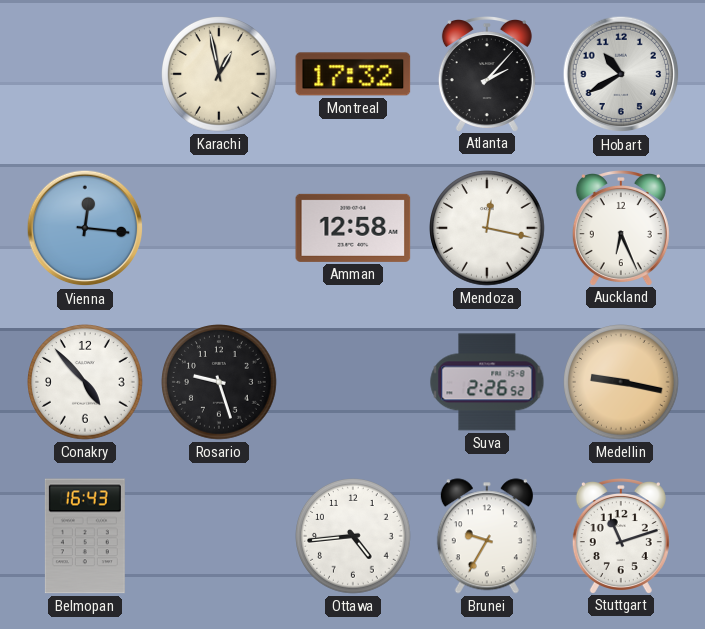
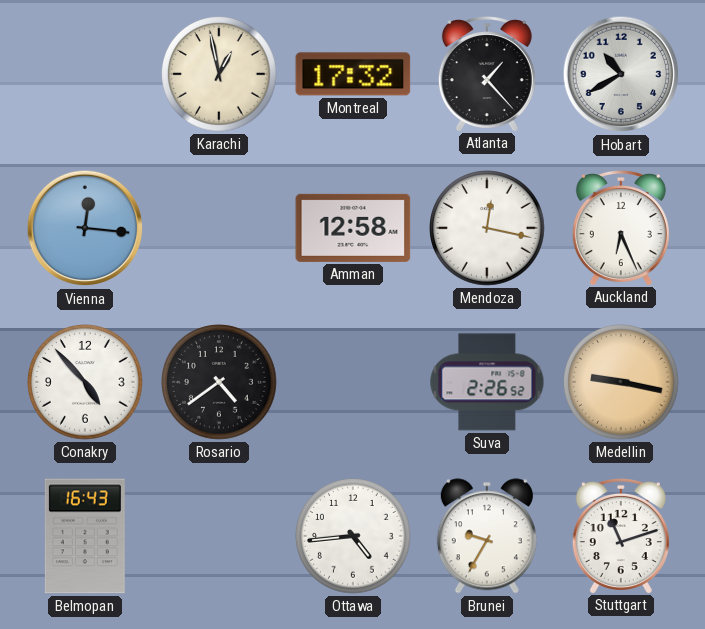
Atlanta: 2:07 -> 1:23
Rosario: 9:27 -> 4:39
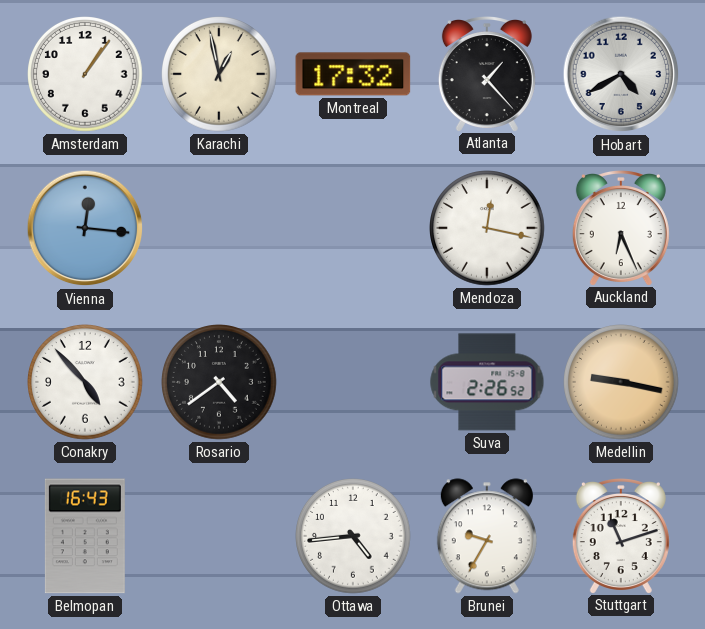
Amsterdam: none -> 1:06
Hobart: 10:40 -> 4:40
Amman: 12:58 -> none
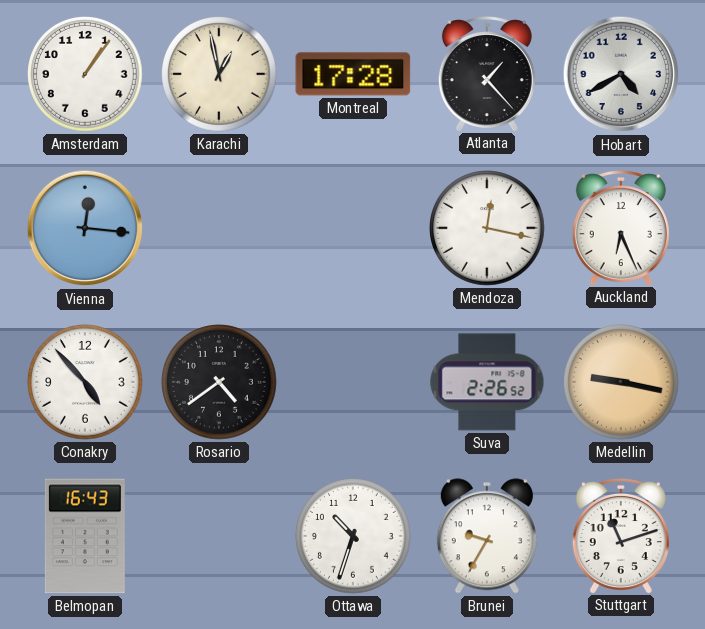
Montreal: 17:32 -> 17:28
Ottawa: 4:44 -> 10:33
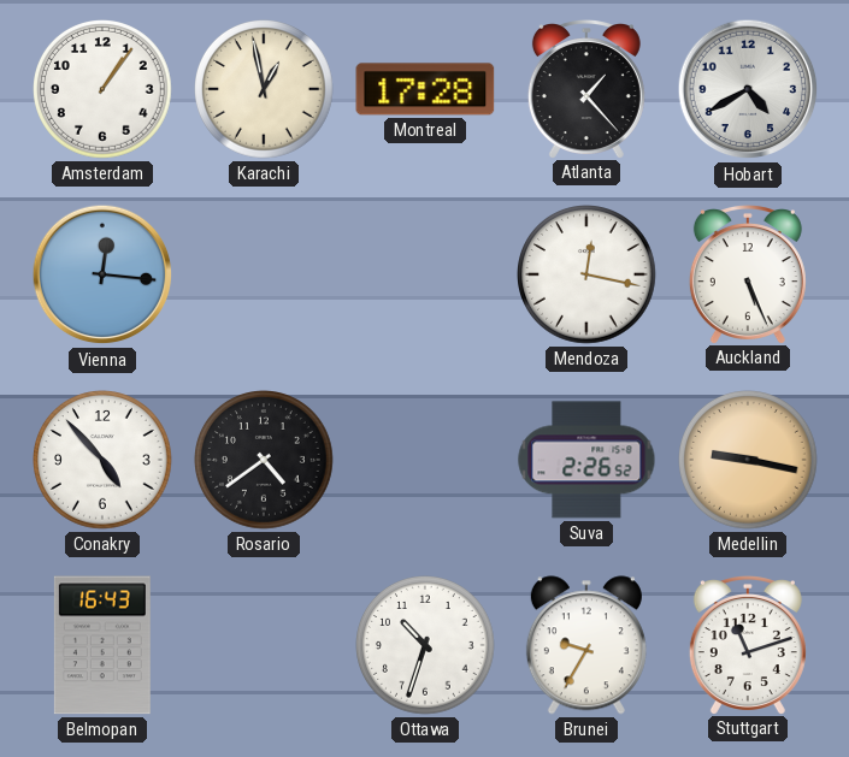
Auckland: 6:26 -> 5:26
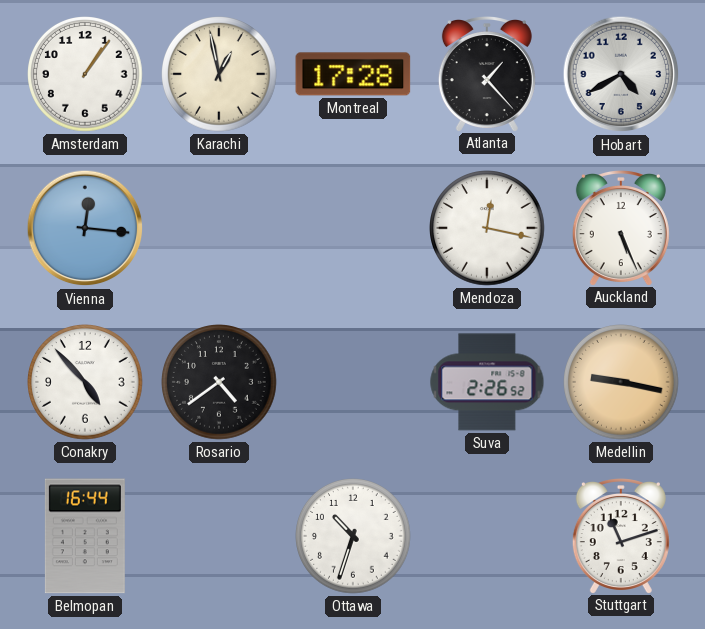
Belmopan: 16:43 -> 16:44
Brunei: 9:35 -> none
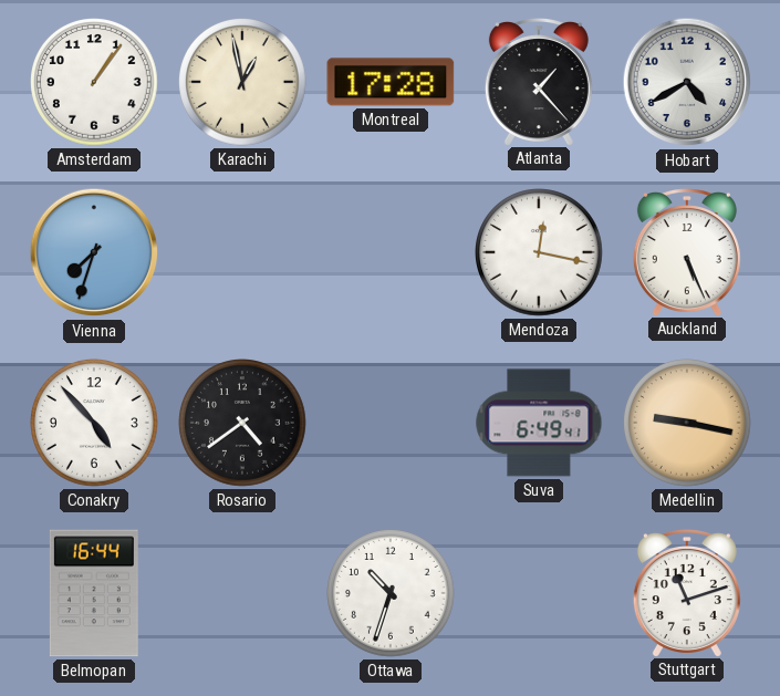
Vienna: 12:16 -> 7:33
Suva: 2:26 -> 6:49
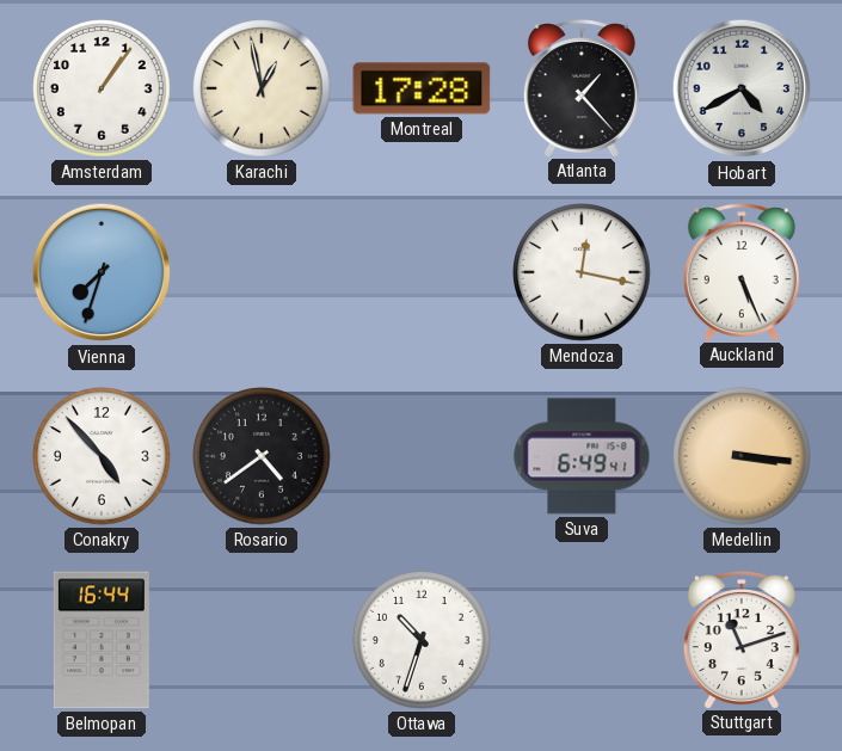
Medellin: 9:17 -> 3:16
